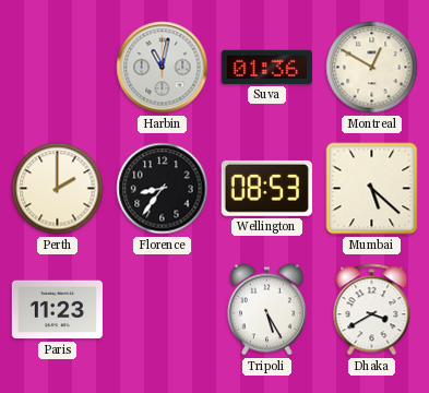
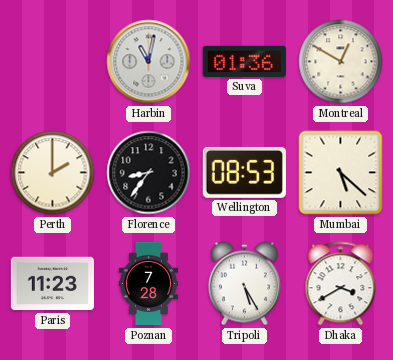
Poznan: none -> 7:28
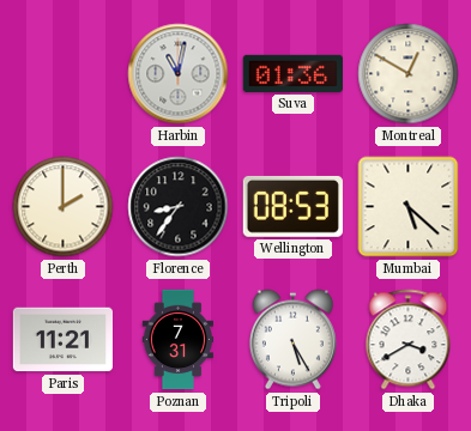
Paris: 11:23 -> 11:21
Poznan: 7:28 -> 7:31
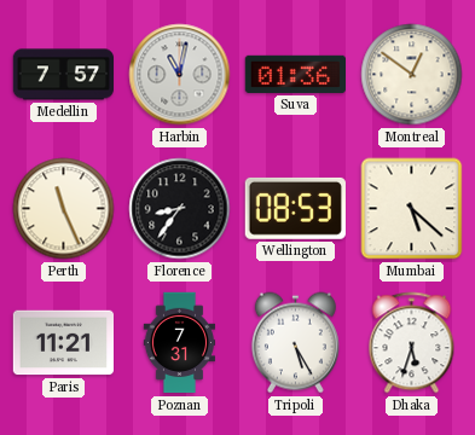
Medellin: none -> 7:57
Montreal: 12:50 -> 12:51
Perth: 2:00 -> 11:26
Dhaka: 3:40 -> 5:33
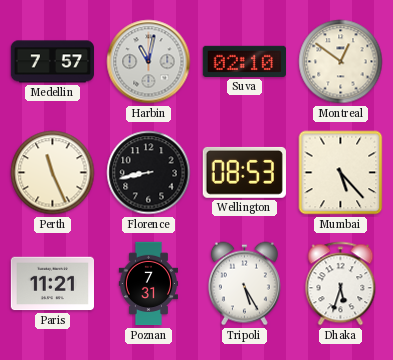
Suva: 01:36 -> 02:10
Florence: 8:36 -> 8:43
Mumbai: 5:22 -> 5:23
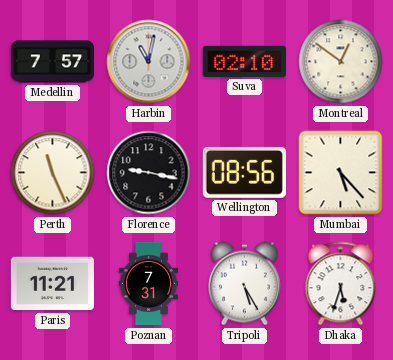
Florence: 8:43 -> 9:17
Wellington: 08:53 -> 08:56
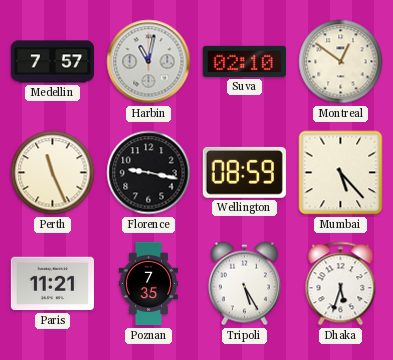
Wellington: 08:56 -> 08:59
Poznan: 7:31 -> 7:35
